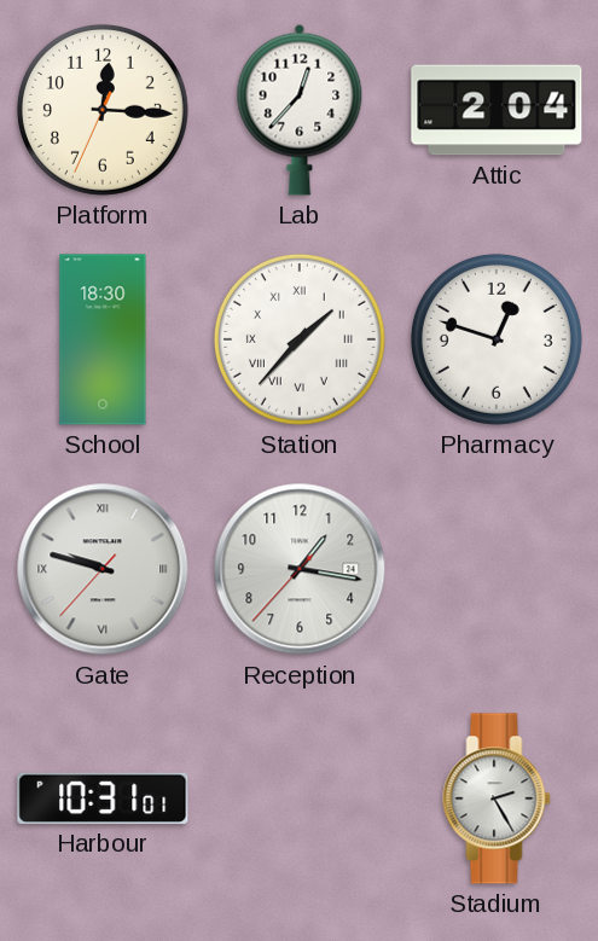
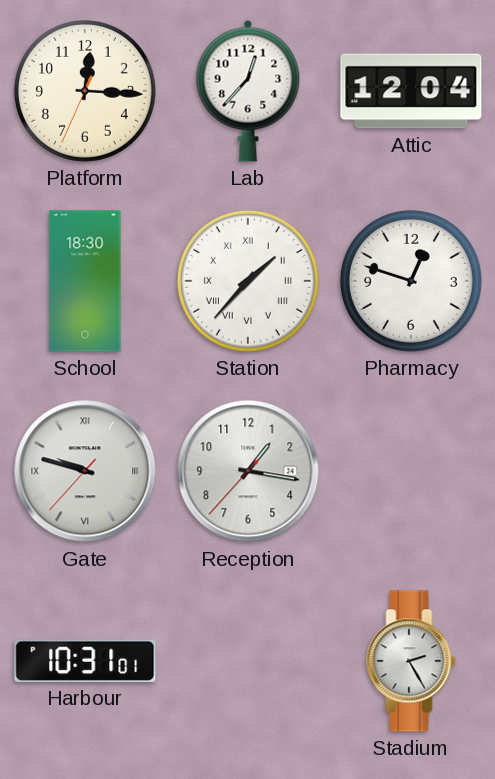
Attic: 2:04 -> 12:04
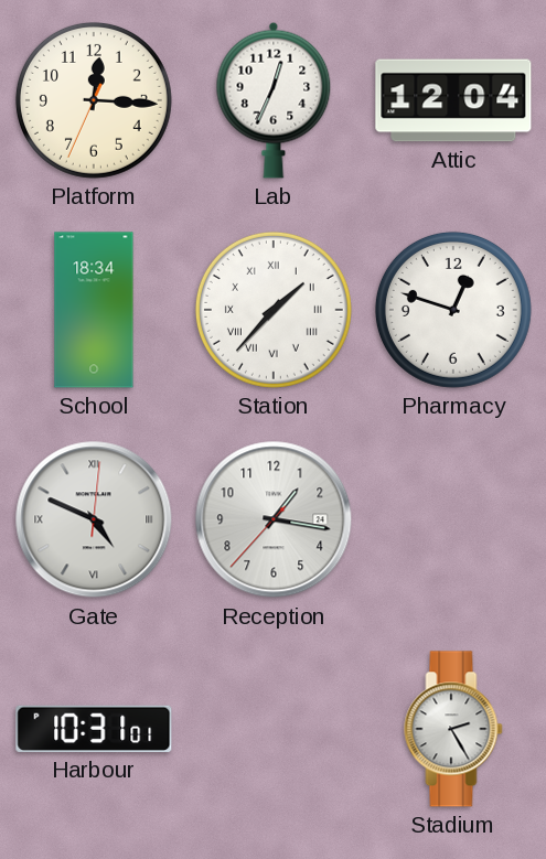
Lab: 12:37 -> 12:34
School: 18:30 -> 18:34
Gate: 9:47 -> 4:49
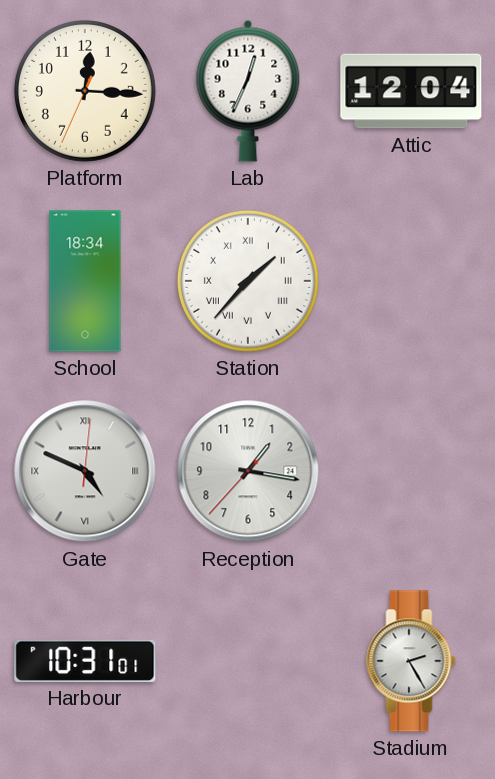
Pharmacy: 12:48 -> none
